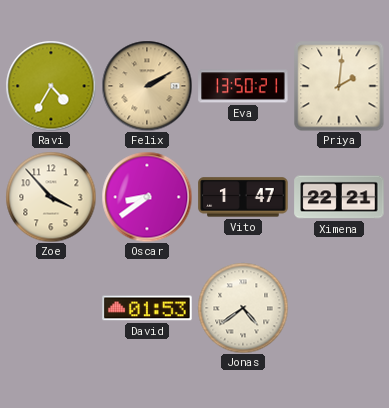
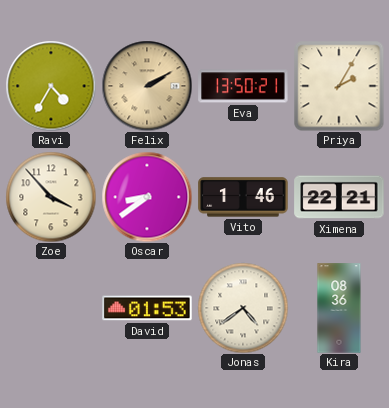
Priya: 2:01 -> 2:05
Vito: 1:47 -> 1:46
Kira: none -> 08:36
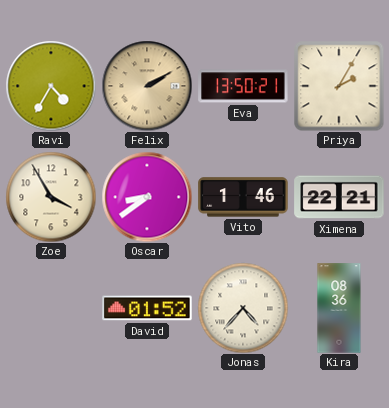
Zoe: 3:53 -> 3:55
David: 01:53 -> 01:52
Jonas: 4:39 -> 4:37
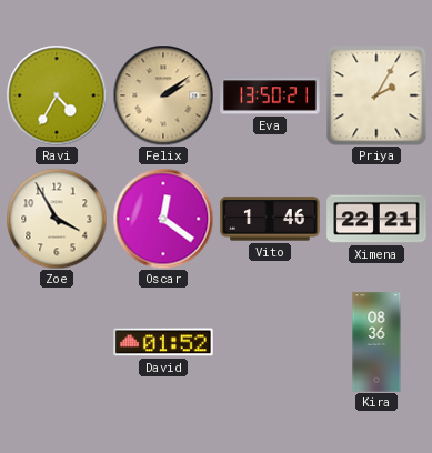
Felix: 2:10 -> 2:09
Oscar: 8:39 -> 12:21
Jonas: 4:37 -> none
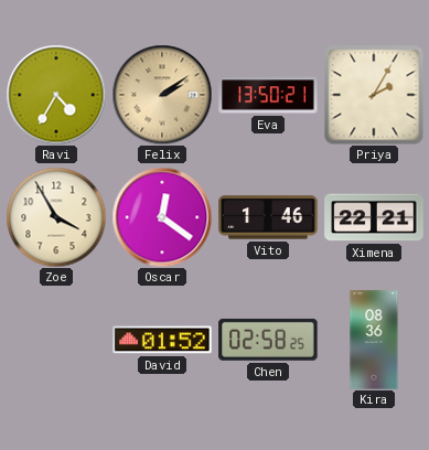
Chen: none -> 02:58
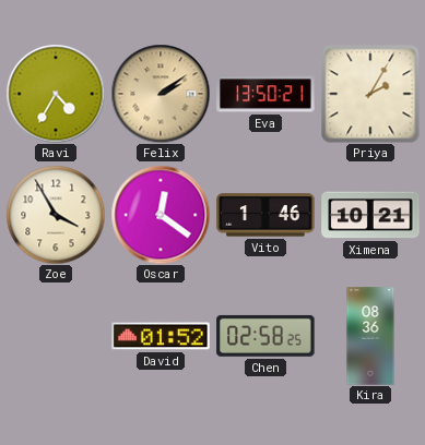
Ximena: 22:21 -> 10:21
